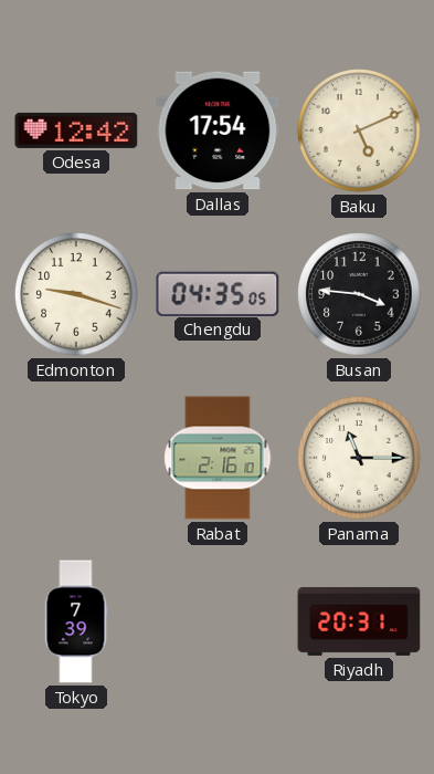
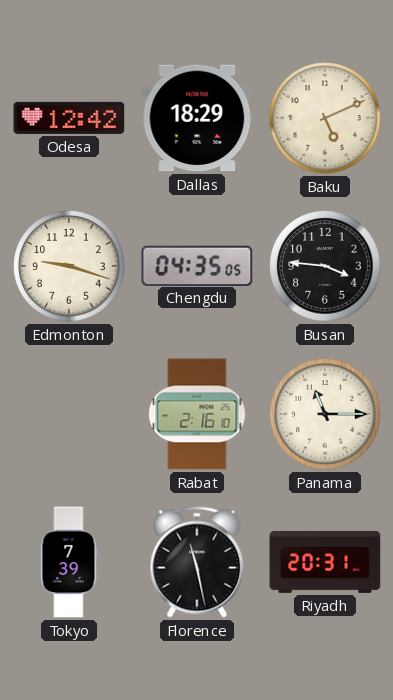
Dallas: 17:54 -> 18:29
Florence: none -> 11:28
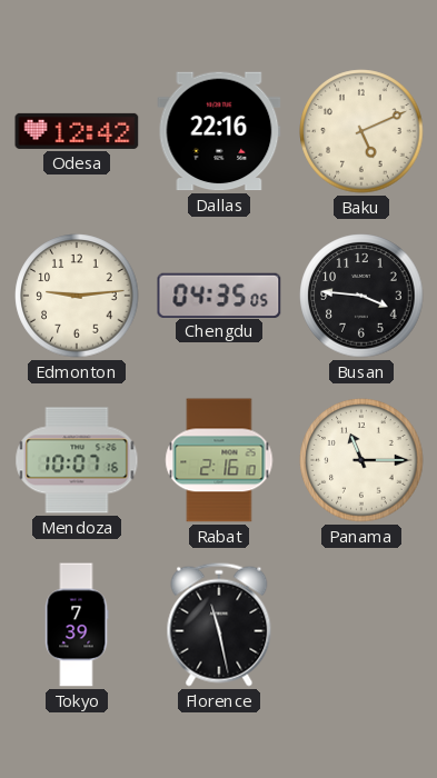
Dallas: 18:29 -> 22:16
Edmonton: 9:18 -> 9:14
Mendoza: none -> 10:07
Riyadh: 20:31 -> none
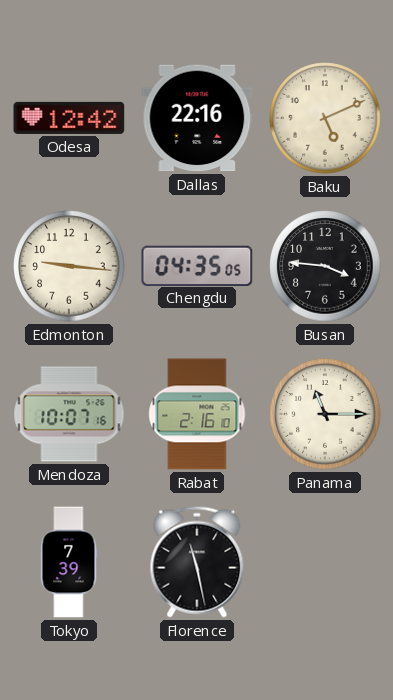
Edmonton: 9:14 -> 9:16
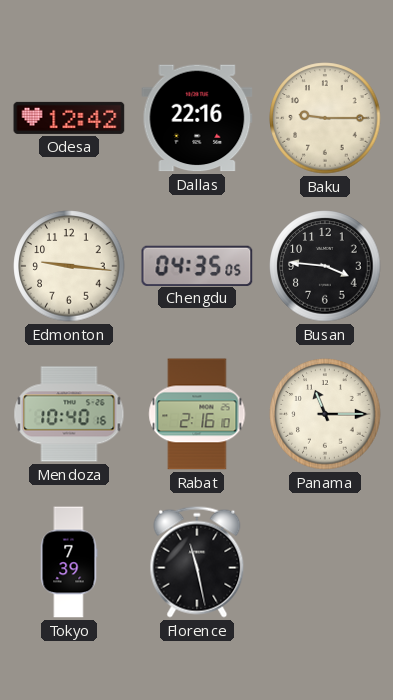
Baku: 5:11 -> 9:15
Mendoza: 10:07 -> 10:40
